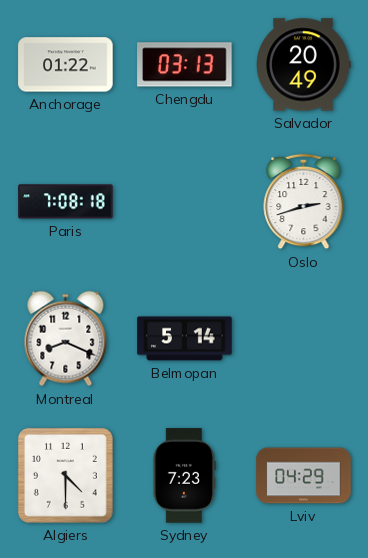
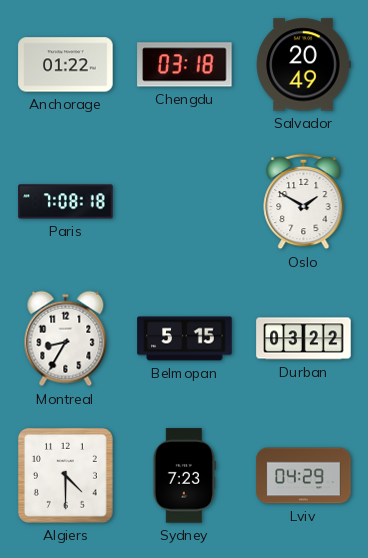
Chengdu: 03:13 -> 03:18
Oslo: 2:42 -> 1:50
Montreal: 8:19 -> 8:35
Belmopan: 5:14 -> 5:15
Durban: none -> 03:22
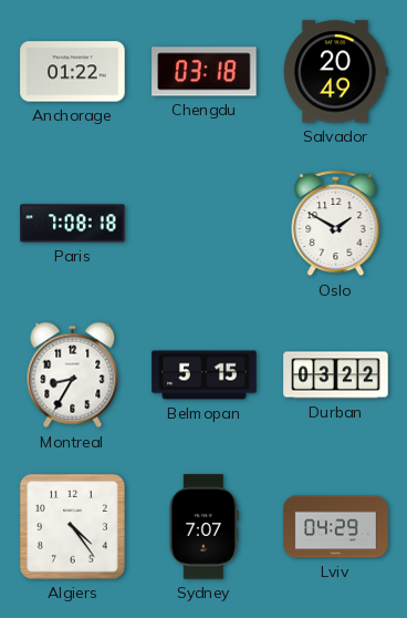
Algiers: 4:30 -> 4:24
Sydney: 7:23 -> 7:07
